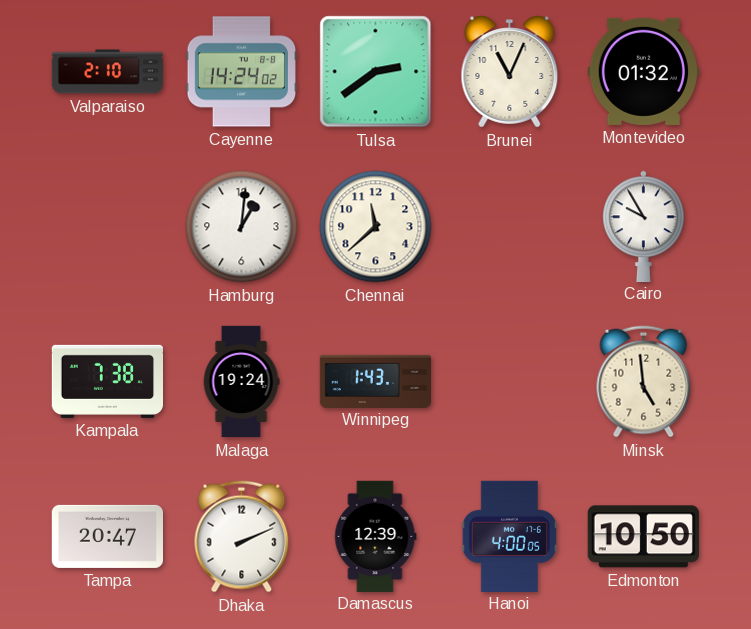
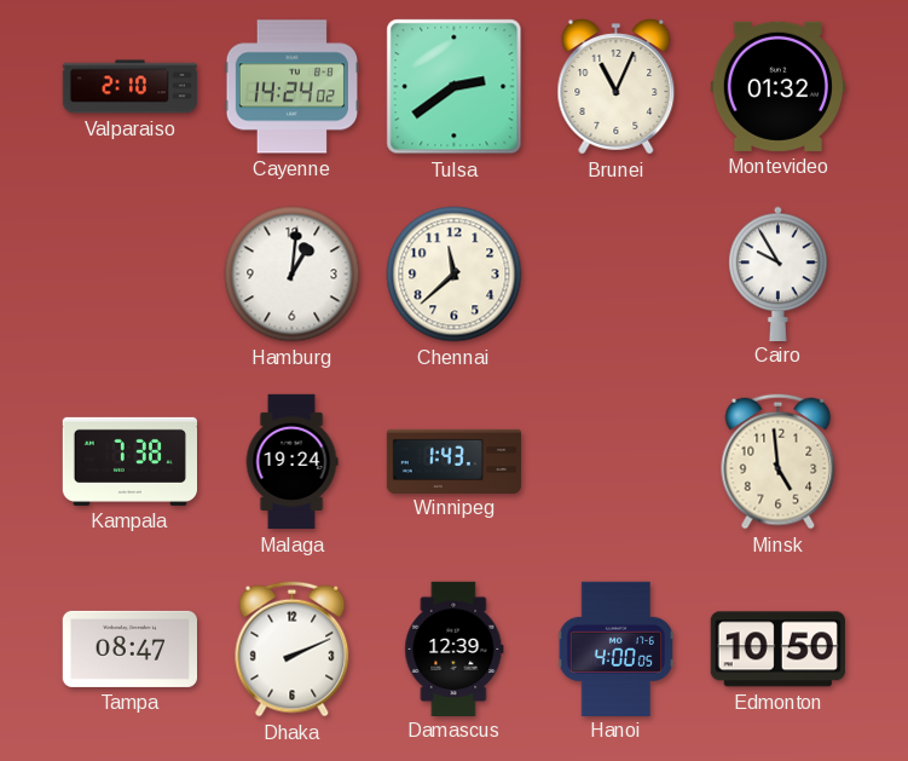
Tampa: 20:47 -> 08:47
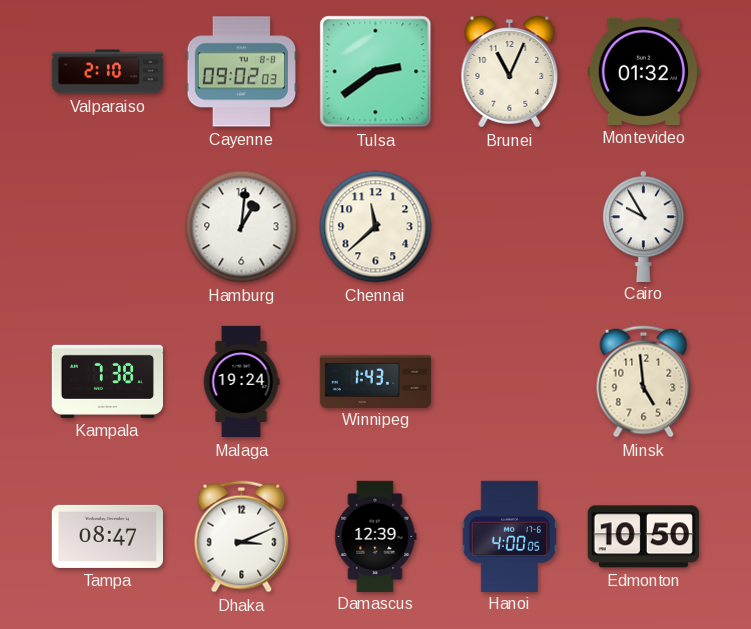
Cayenne: 14:24 -> 09:02
Dhaka: 2:11 -> 3:11
